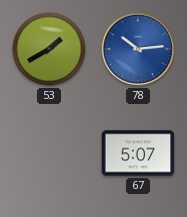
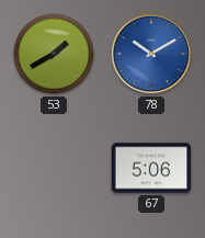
78: 10:14 -> 10:10
67: 5:07 -> 5:06
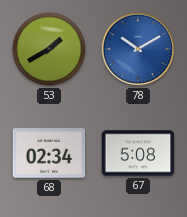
68: none -> 02:34
67: 5:06 -> 5:08
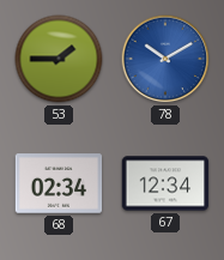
53: 1:40 -> 1:45
67: 5:08 -> 12:34
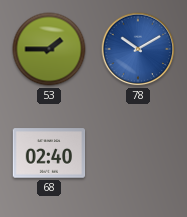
68: 02:34 -> 02:40
67: 12:34 -> none
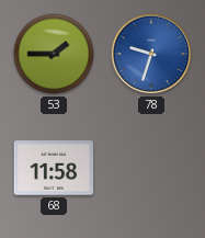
78: 10:10 -> 9:33
68: 02:40 -> 11:58
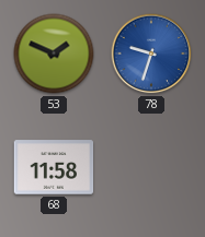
53: 1:45 -> 1:49
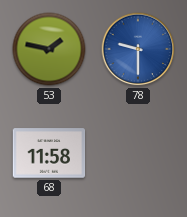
53: 1:49 -> 1:47
78: 9:33 -> 9:30
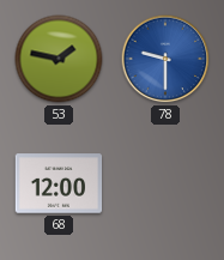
68: 11:58 -> 12:00
